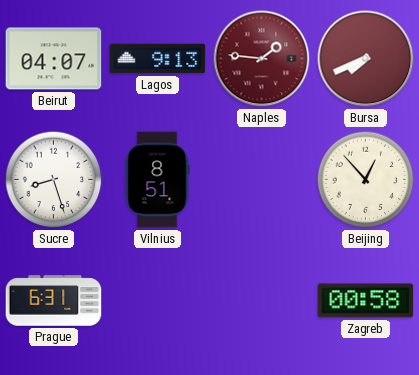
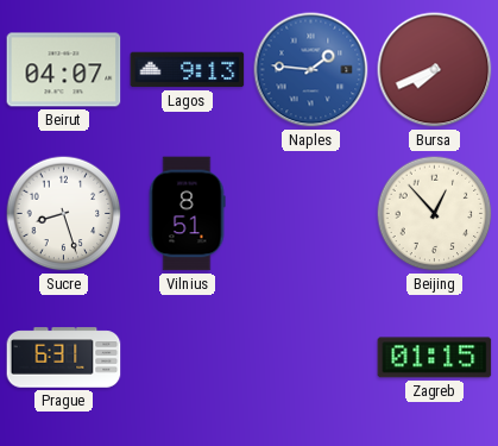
Naples dial: burgundy -> blue
Zagreb: 00:58 -> 01:15
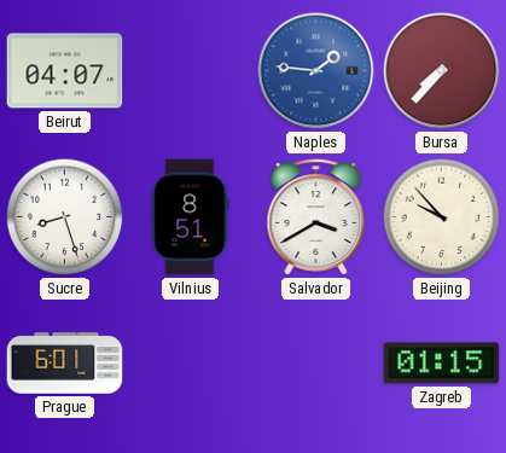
Lagos: 9:13 -> none
Bursa: 7:41 -> 7:37
Salvador: none -> 3:40
Beijing: 12:53 -> 9:53
Prague: 6:31 -> 6:01
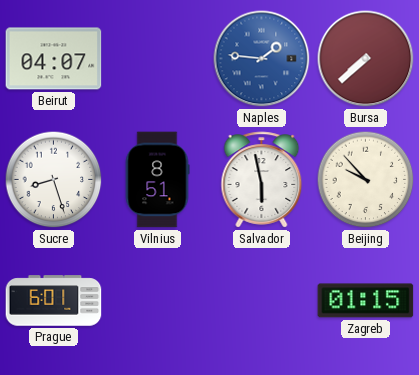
Bursa: 7:37 -> 7:38
Salvador: 3:40 -> 5:58
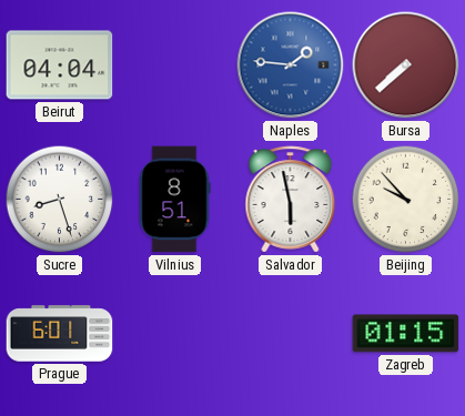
Beirut: 04:07 -> 04:04
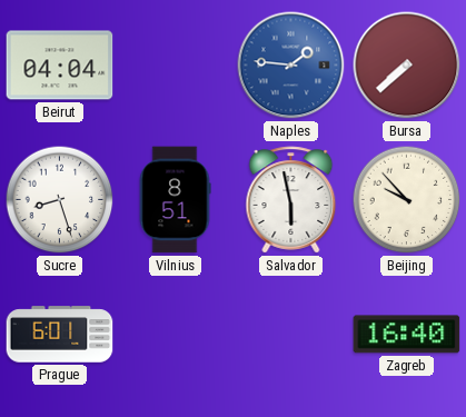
Zagreb: 01:15 -> 16:40
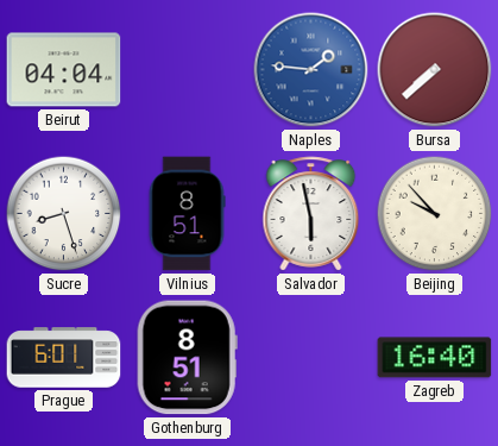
Gothenburg: none -> 8:51
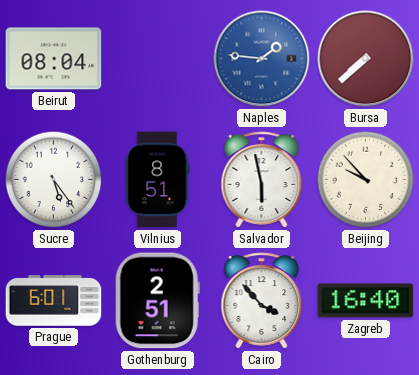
Beirut: 04:04 -> 08:04
Sucre: 8:27 -> 5:24
Gothenburg: 8:51 -> 2:51
Cairo: none -> 3:53
